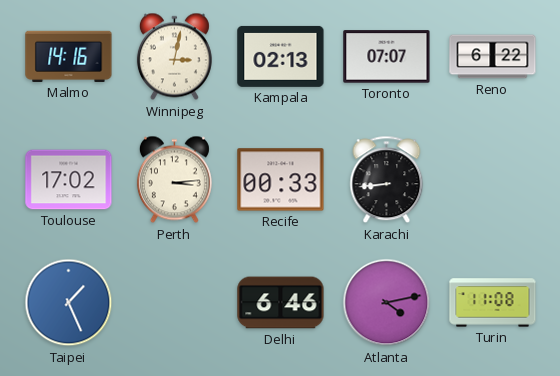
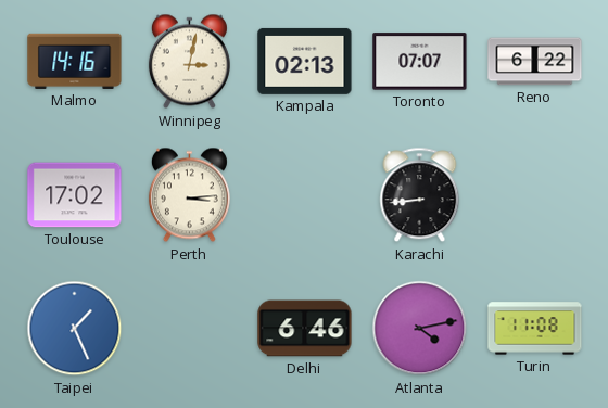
Recife: 00:33 -> none
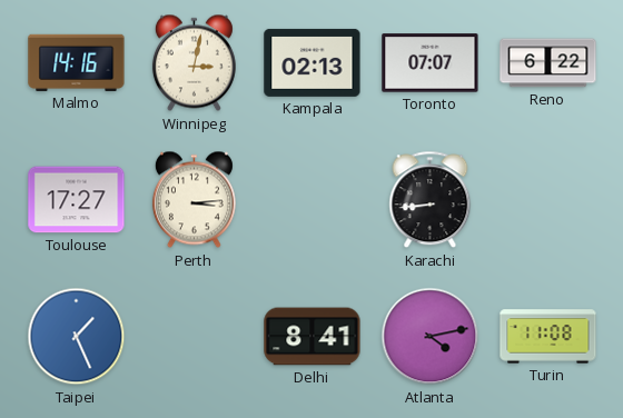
Toulouse: 17:02 -> 17:27
Delhi: 6:46 -> 8:41
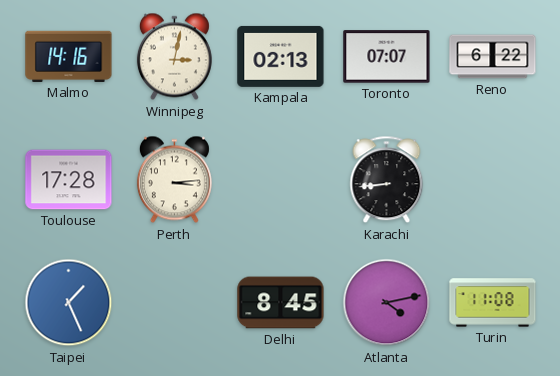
Toulouse: 17:27 -> 17:28
Delhi: 8:41 -> 8:45
